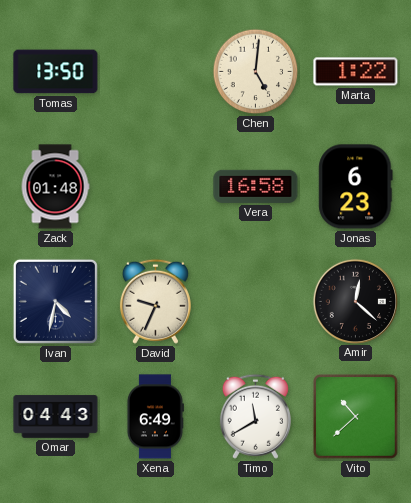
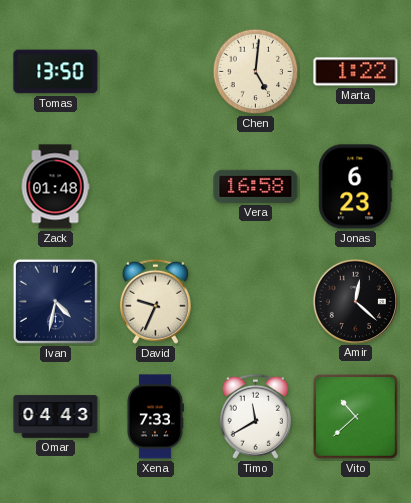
Xena: 6:49 -> 7:33
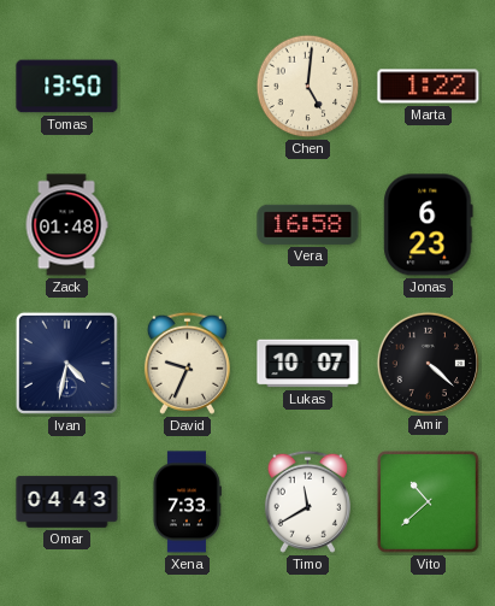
Lukas: none -> 10:07
Amir: 12:22 -> 4:22
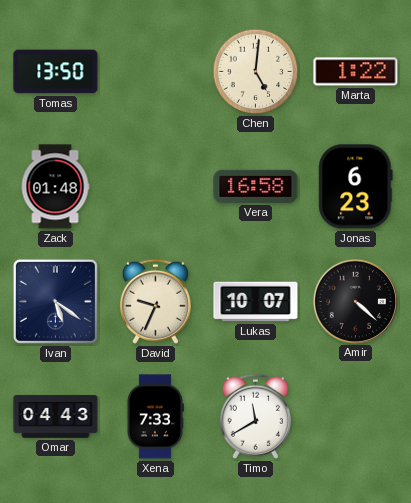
Ivan: 4:32 -> 5:21
Vito: 10:38 -> none
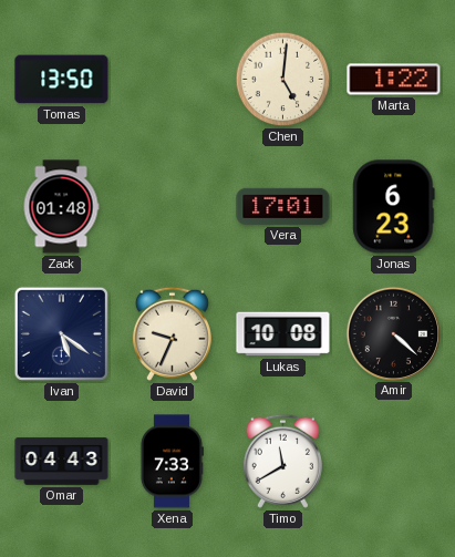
Vera: 16:58 -> 17:01
Lukas: 10:07 -> 10:08
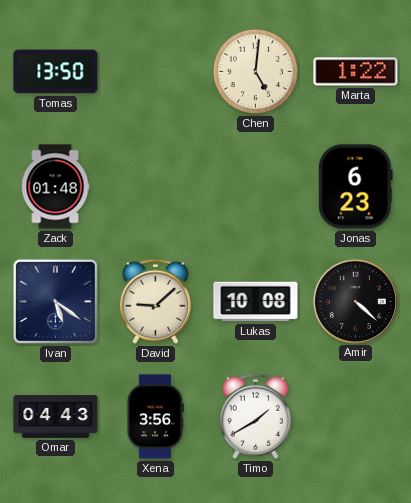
Vera: 17:01 -> none
David: 9:34 -> 9:08
Xena: 7:33 -> 3:56
Timo: 11:40 -> 1:40
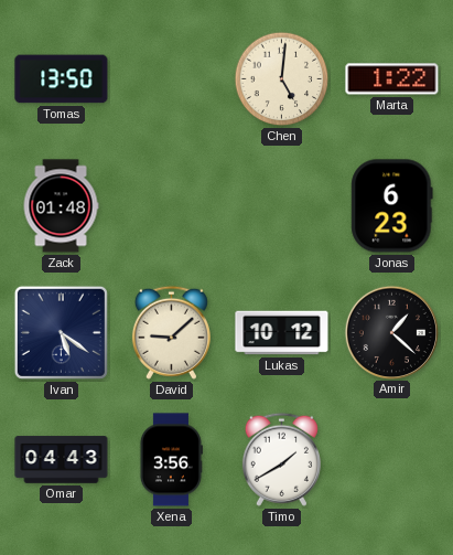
Lukas: 10:08 -> 10:12
Amir: 4:22 -> 1:22
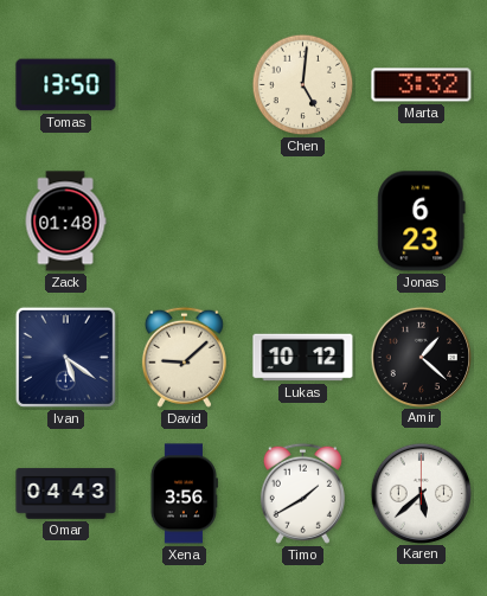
Marta: 1:22 -> 3:32
Karen: none -> 5:38
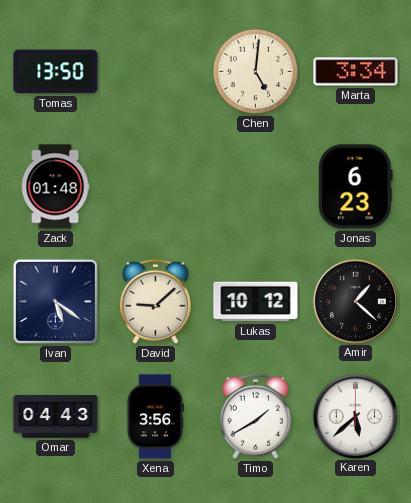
Marta: 3:32 -> 3:34
